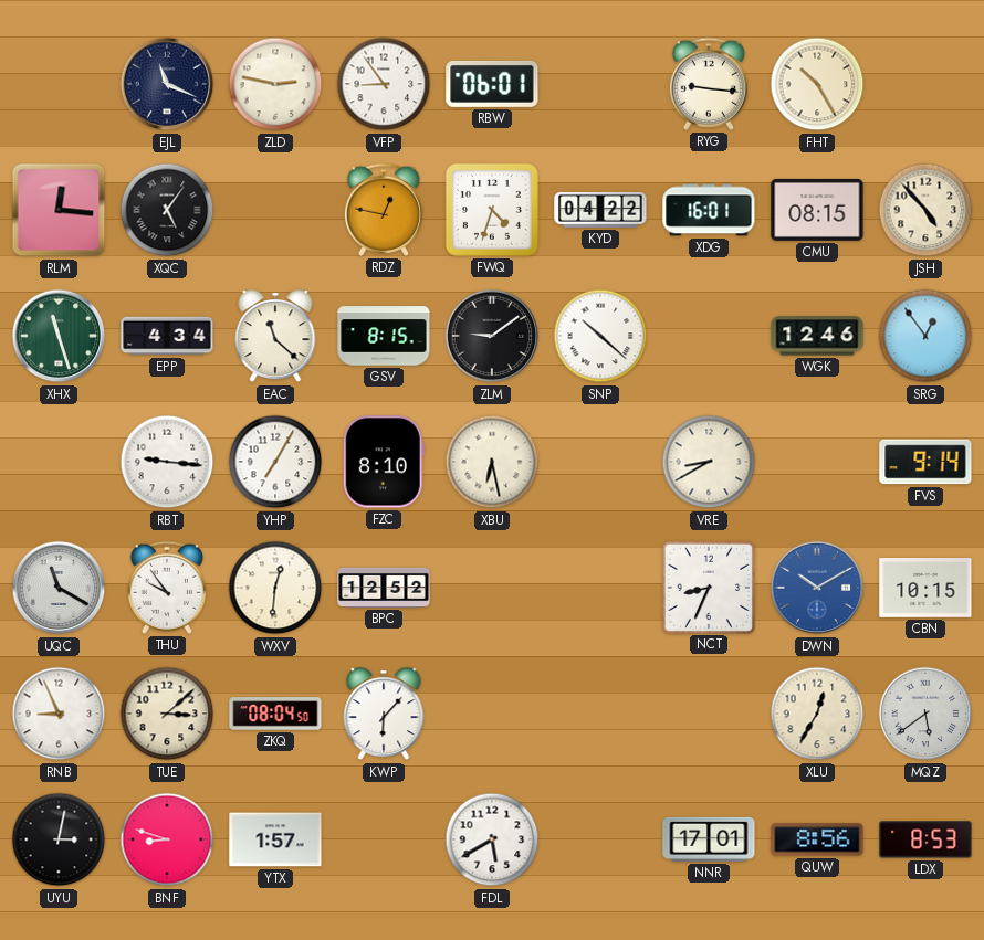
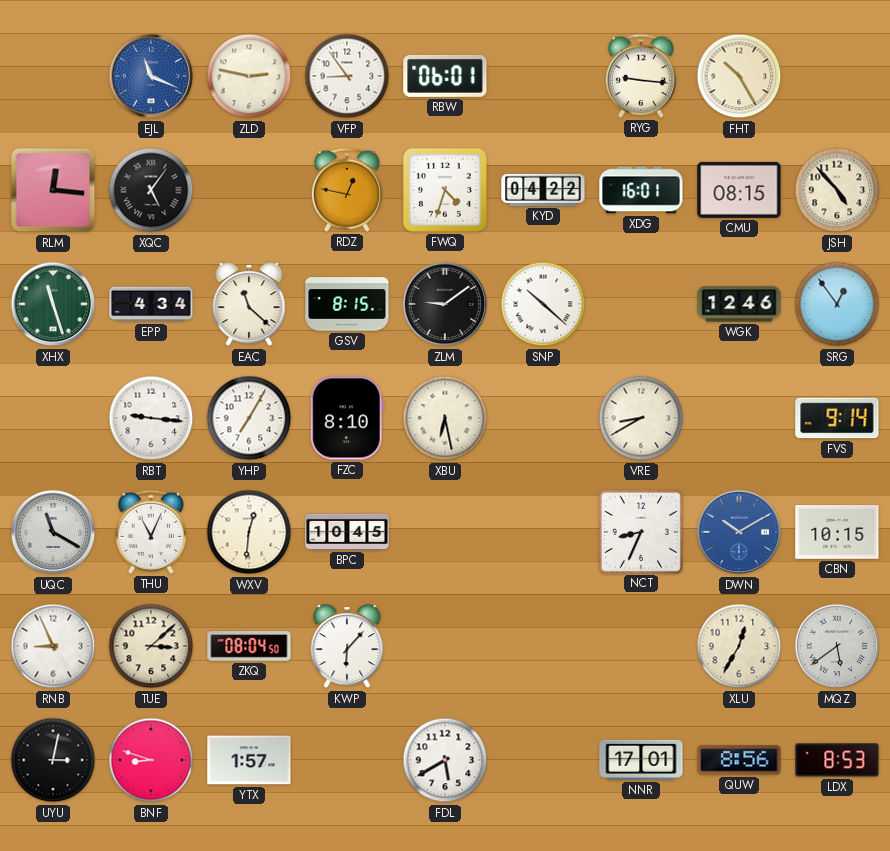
EJL dial: navy -> blue
THU: 9:54 -> 11:04
BPC: 12:52 -> 10:45
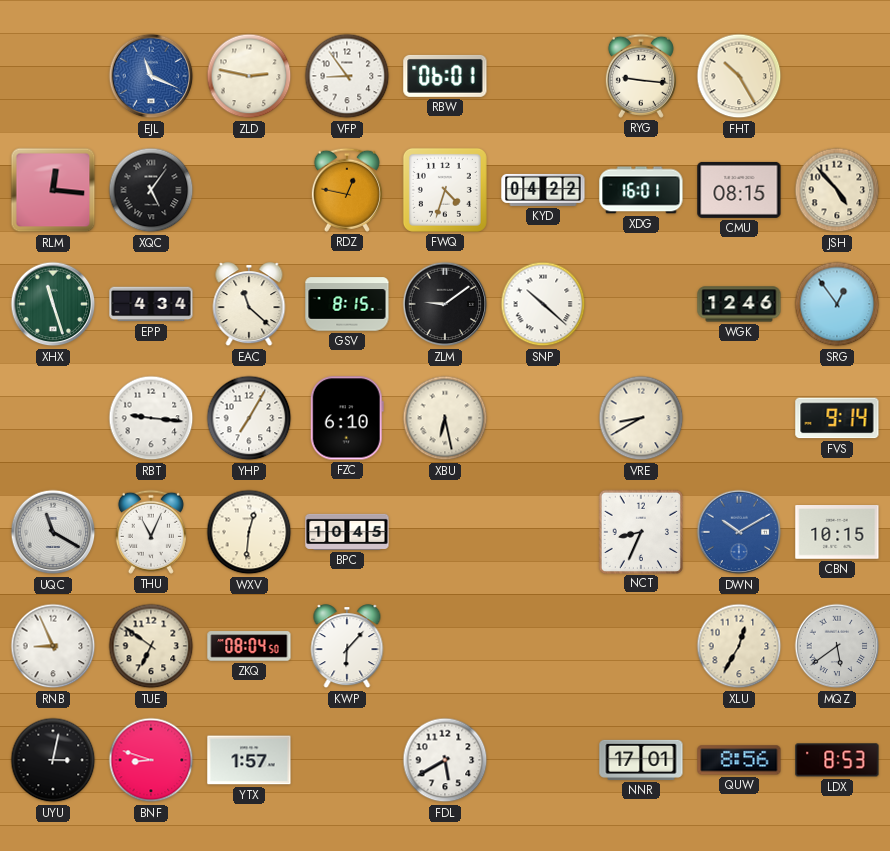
FZC: 8:10 -> 6:10
TUE: 3:08 -> 6:51
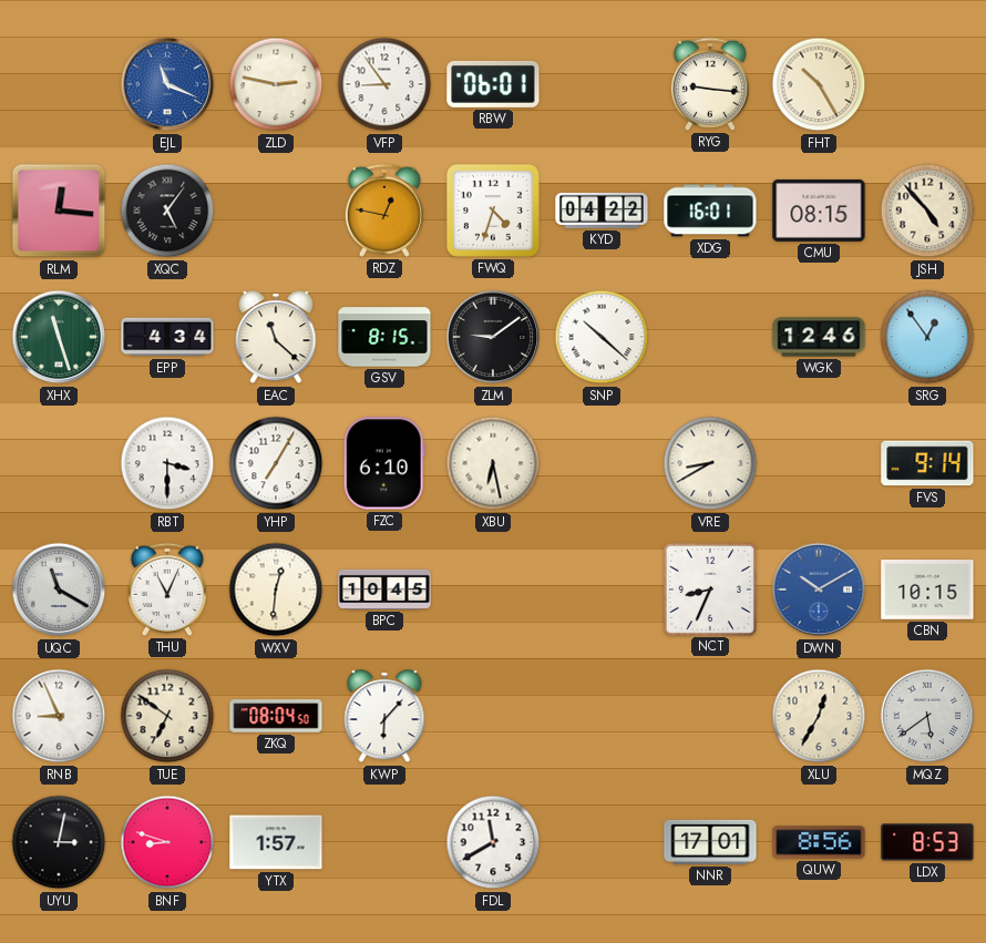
RBT: 9:16 -> 3:30
FDL: 5:40 -> 11:40
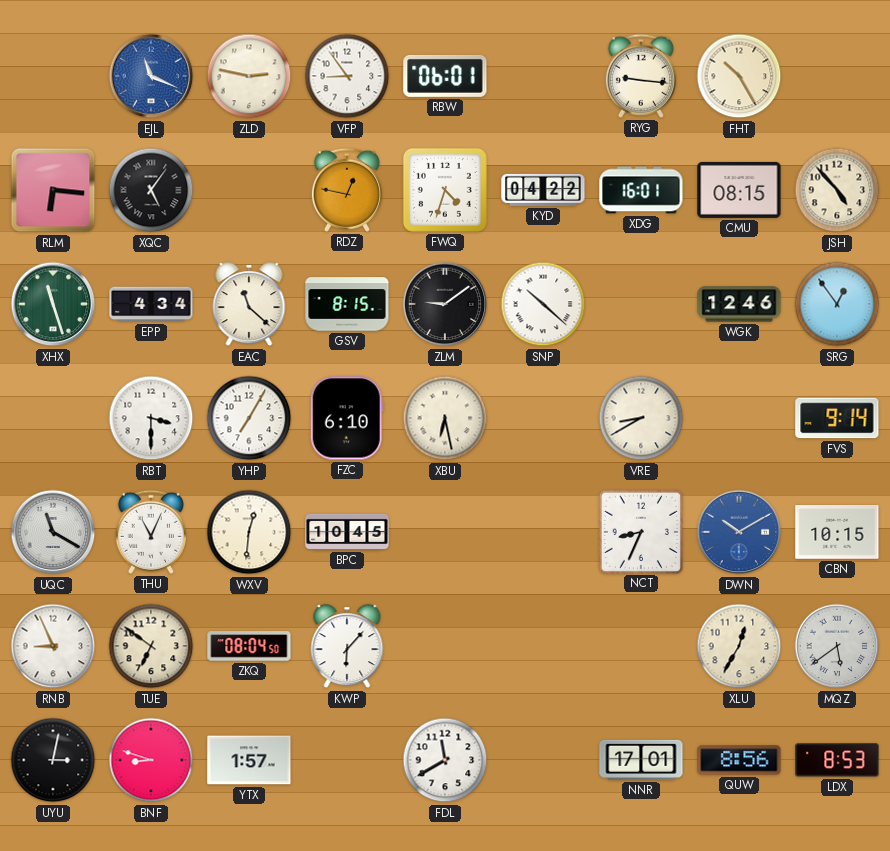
RLM: 12:16 -> 6:16
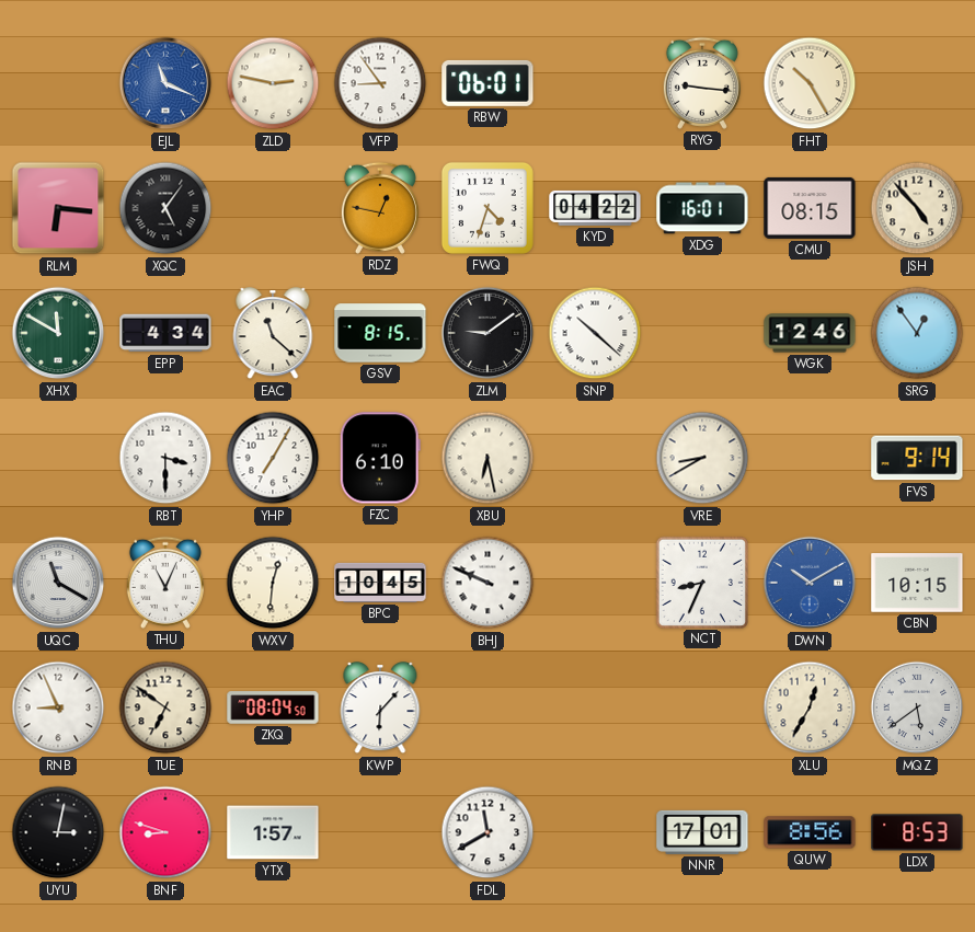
XHX: 11:27 -> 11:50
BHJ: none -> 9:49
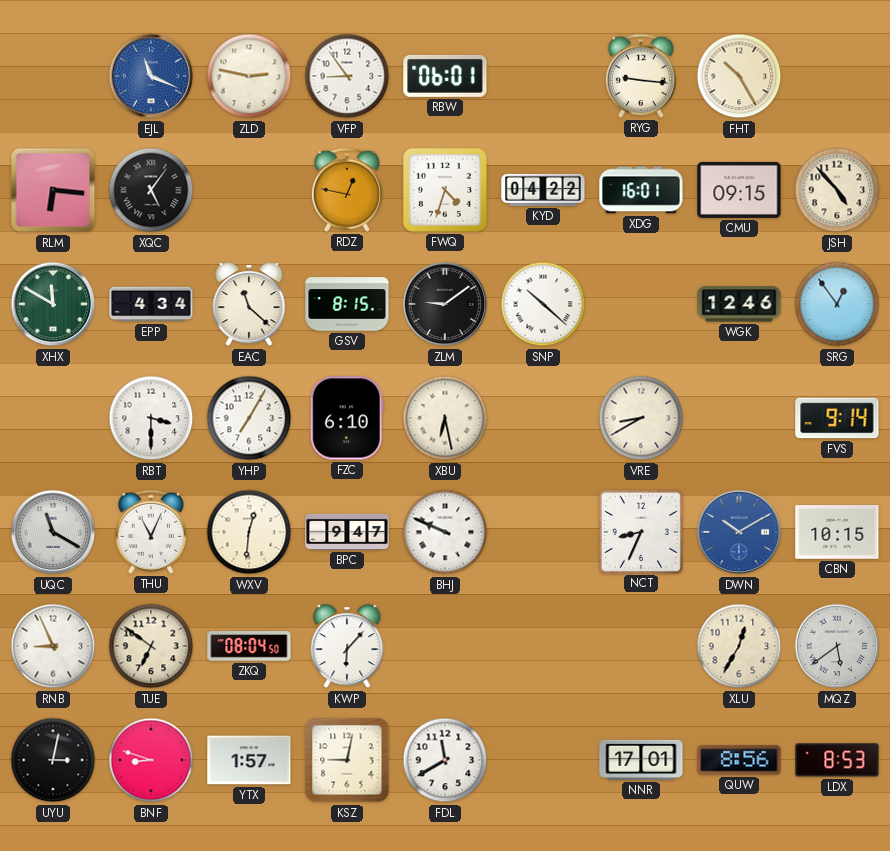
CMU: 08:15 -> 09:15
BPC: 10:45 -> 9:47
KSZ: none -> 9:02
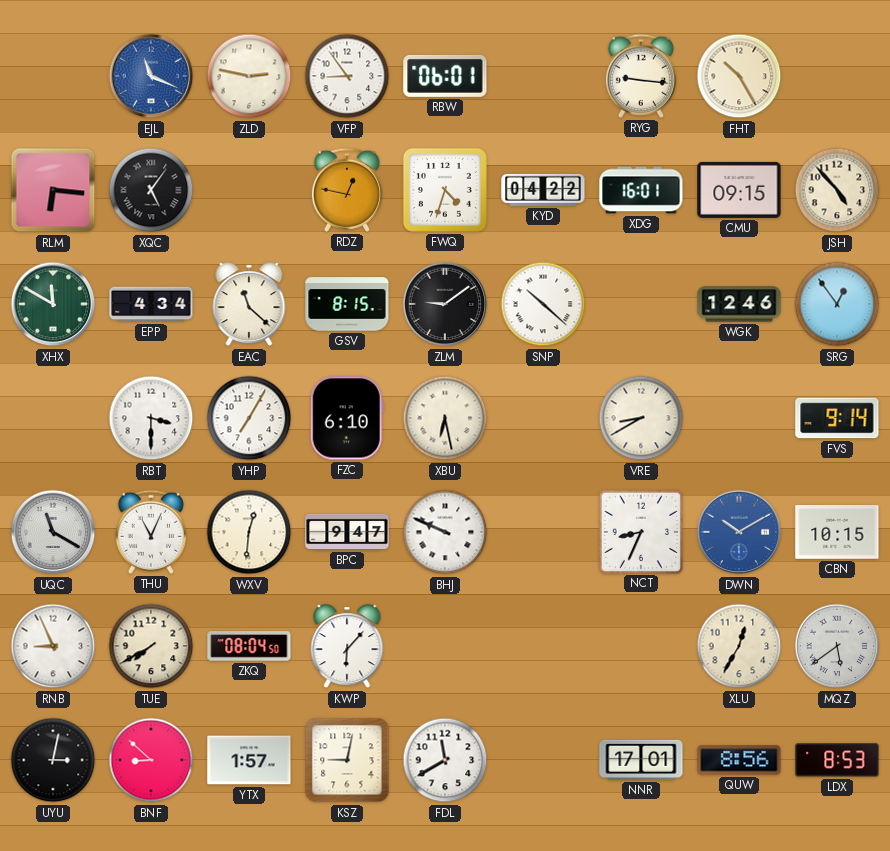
TUE: 6:51 -> 7:40
BNF: 8:48 -> 8:52
